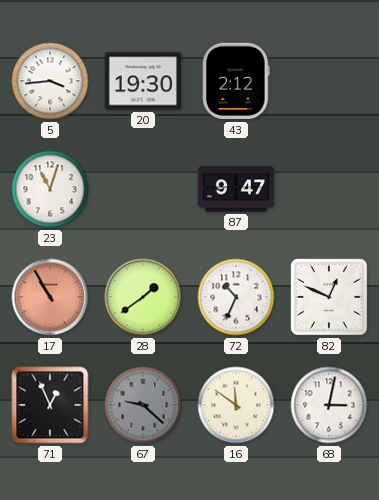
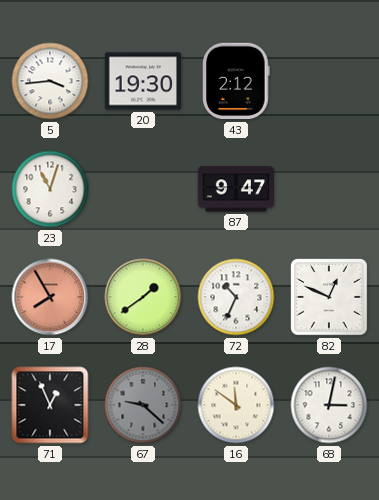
17: 10:55 -> 7:55
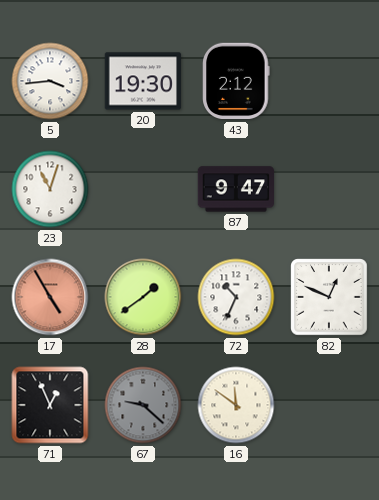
17: 7:55 -> 4:55
68: 3:02 -> none
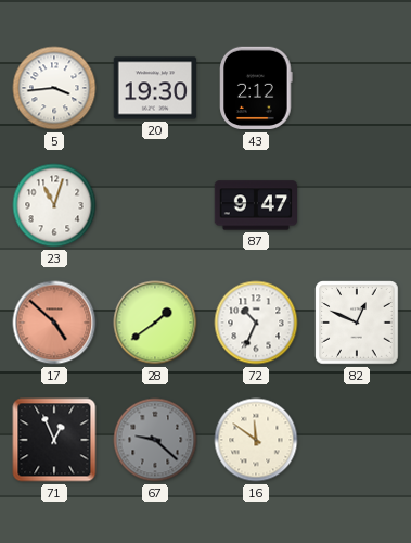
17: 4:55 -> 4:52
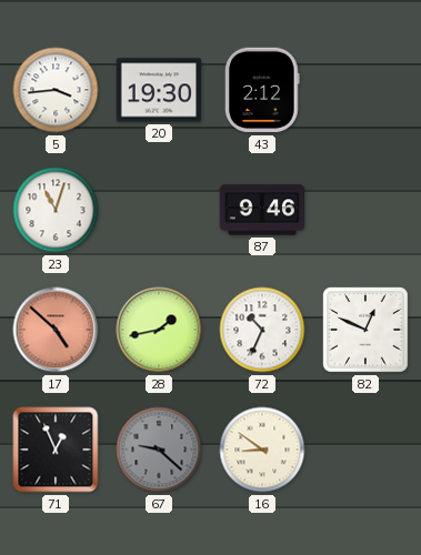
87: 9:47 -> 9:46
28: 1:39 -> 1:43
16: 11:51 -> 8:51
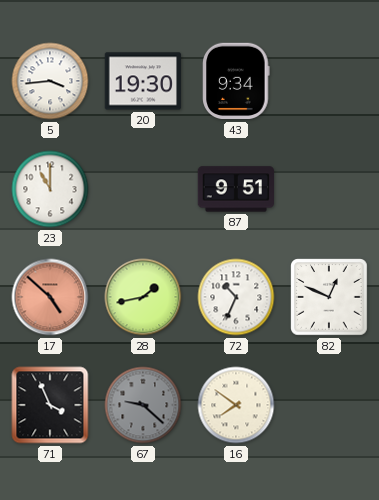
43: 2:12 -> 9:34
23: 11:03 -> 11:00
87: 9:46 -> 9:51
71: 12:56 -> 3:56
16: 8:51 -> 7:51
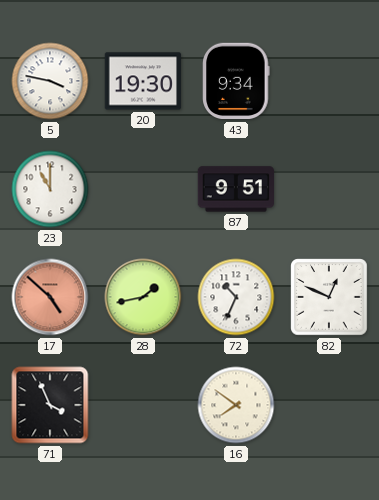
5: 3:44 -> 3:47
67: 9:22 -> none
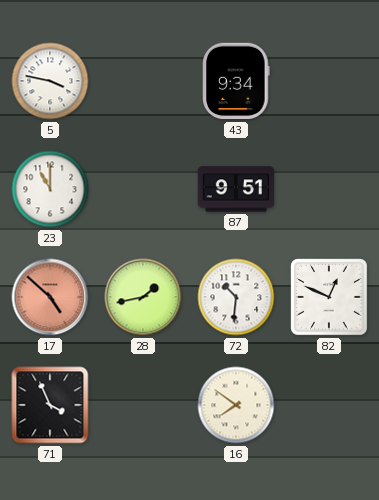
20: 19:30 -> none
72: 10:34 -> 10:31
